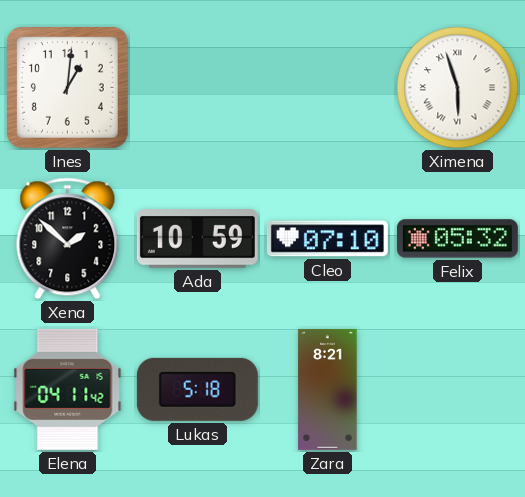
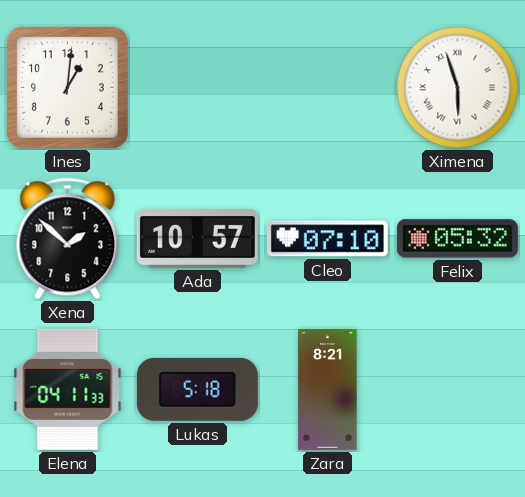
Ada: 10:59 -> 10:57
Elena: 04:11:42 -> 04:11:33
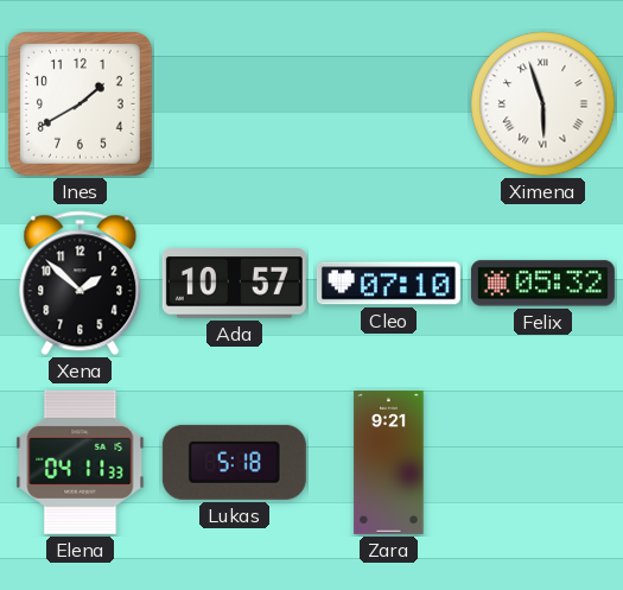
Ines: 1:01 -> 1:40
Zara: 8:21 -> 9:21
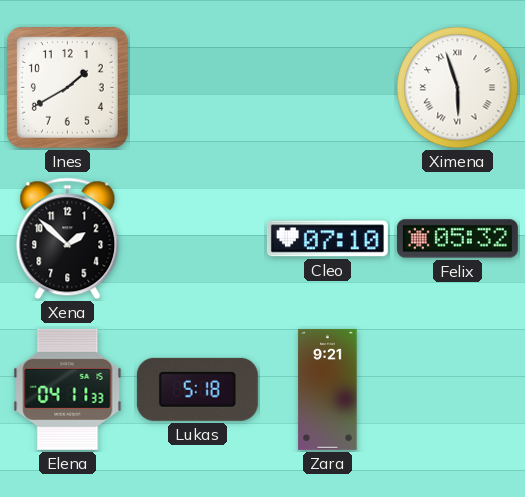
Ada: 10:57 -> none
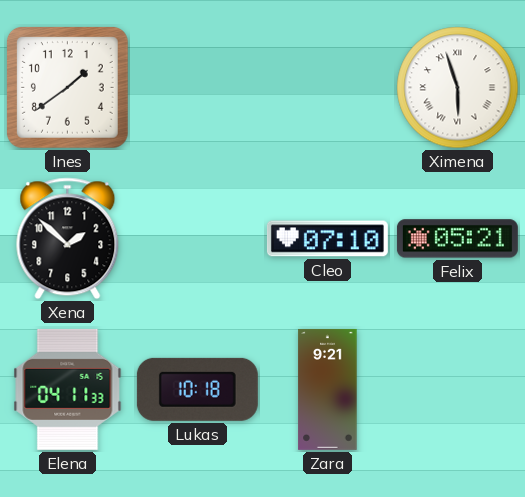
Ines: 1:40 -> 1:39
Felix: 05:32 -> 05:21
Lukas: 5:18 -> 10:18
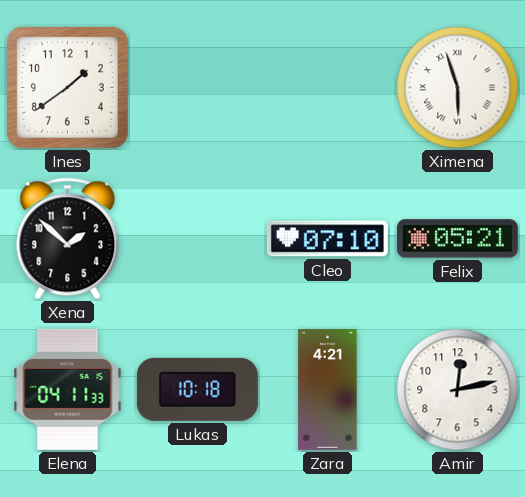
Zara: 9:21 -> 4:21
Amir: none -> 12:13
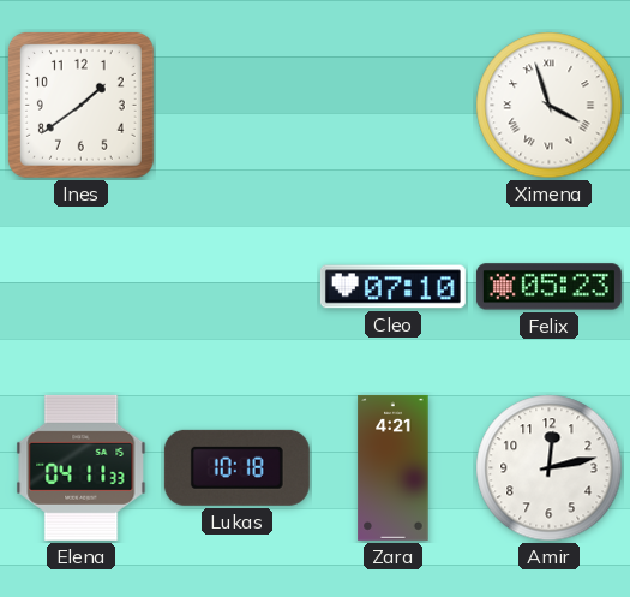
Ximena: 5:57 -> 3:57
Xena: 1:52 -> none
Felix: 05:21 -> 05:23
